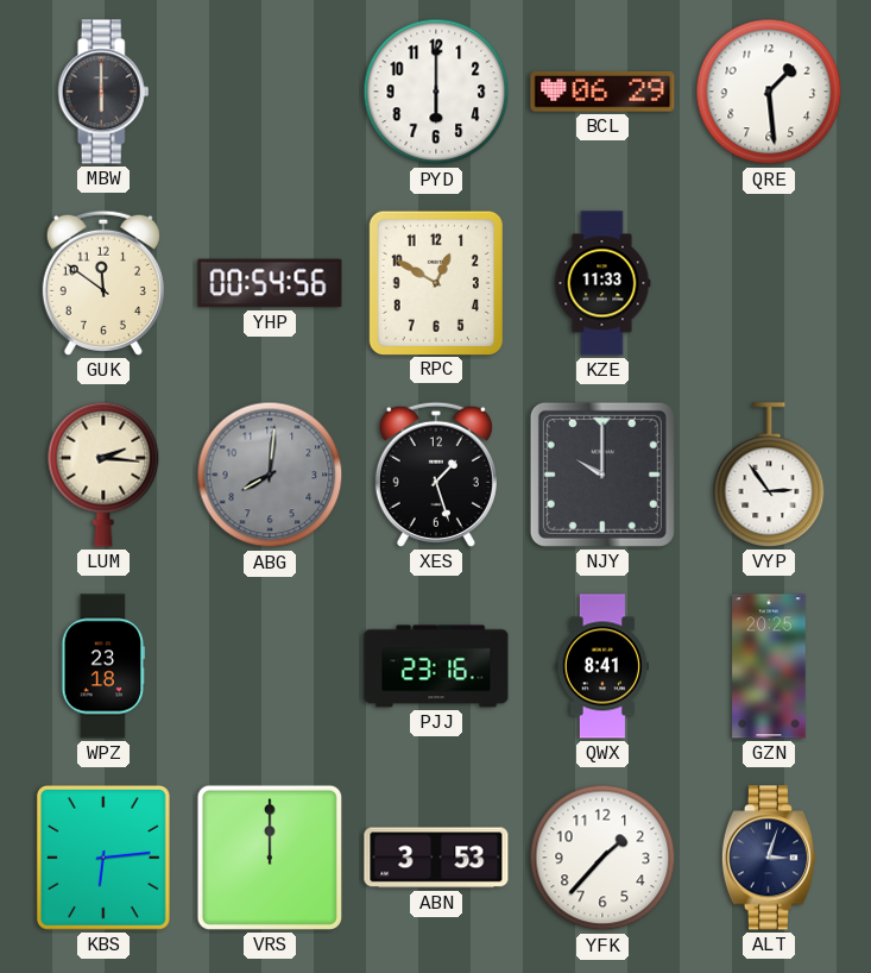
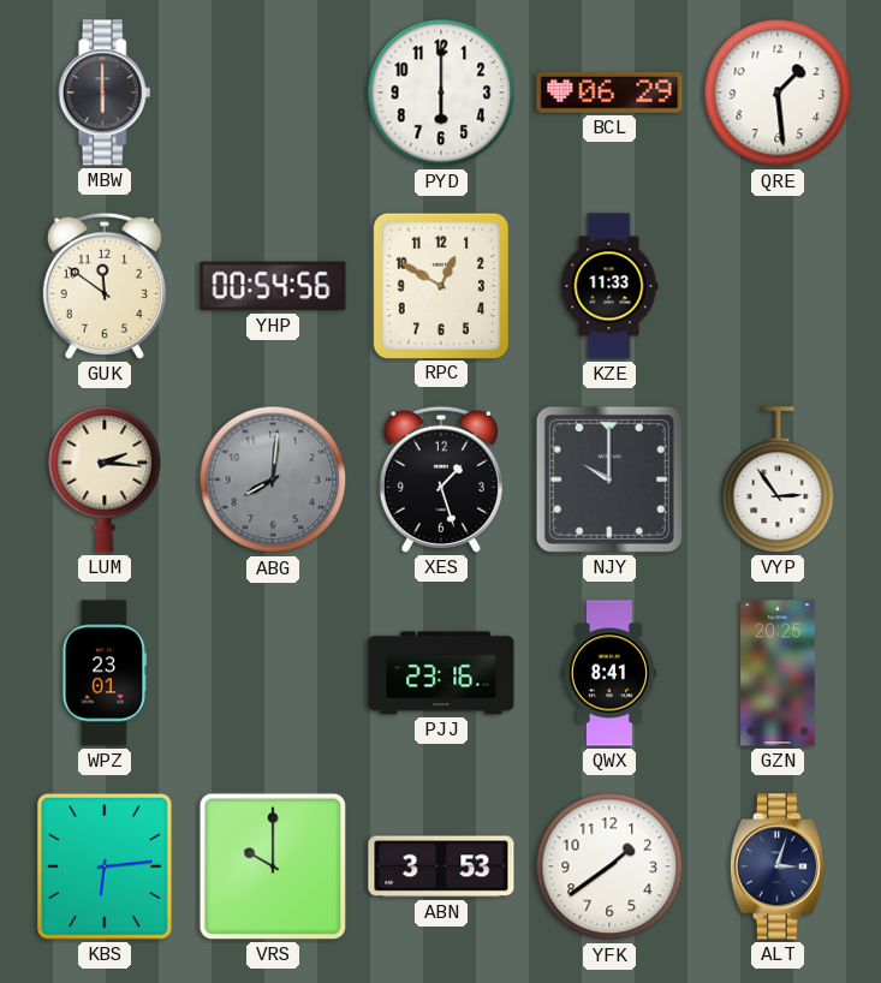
WPZ: 23:18 -> 23:01
VRS: 12:00 -> 10:00
YFK: 1:37 -> 1:39
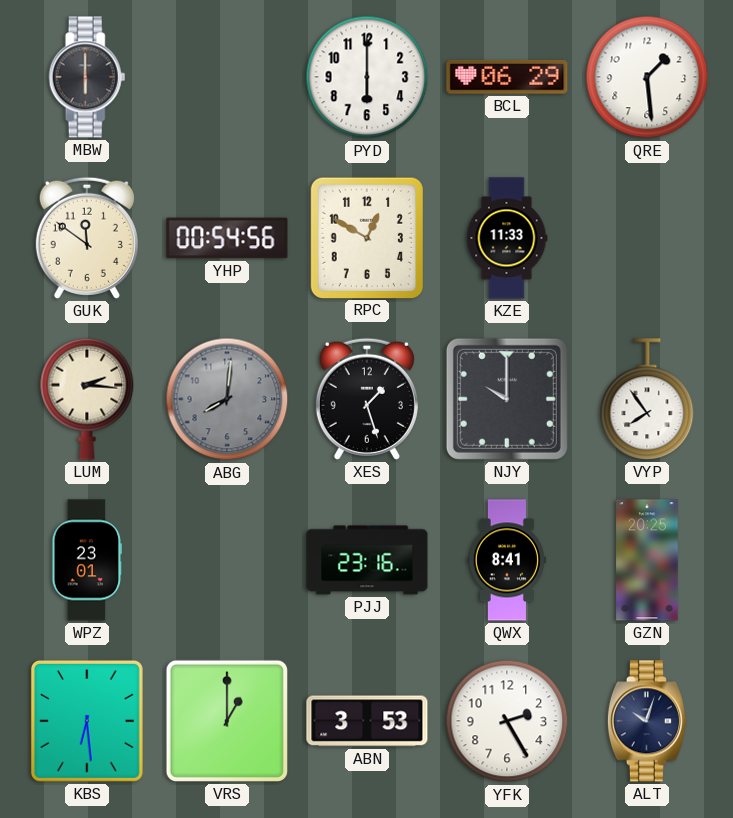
VYP: 2:54 -> 7:54
KBS: 6:14 -> 6:29
VRS: 10:00 -> 1:00
YFK: 1:39 -> 2:25
ALT: 3:03 -> 10:03
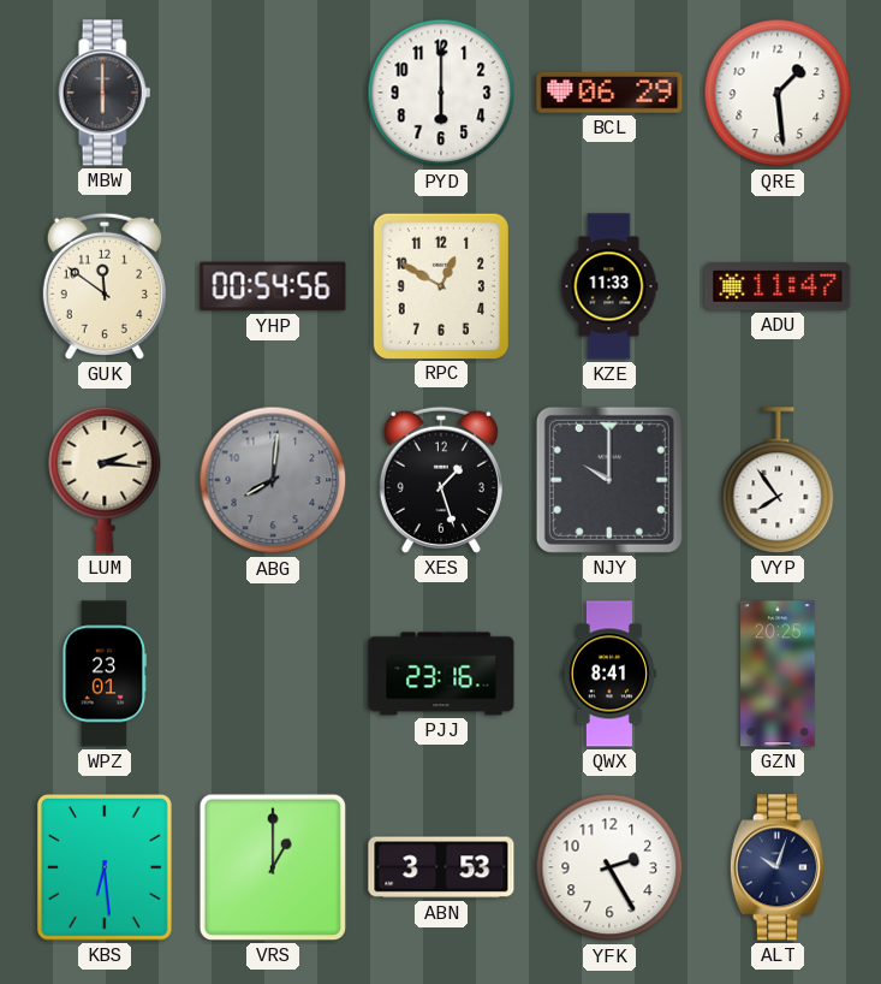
ADU: none -> 11:47
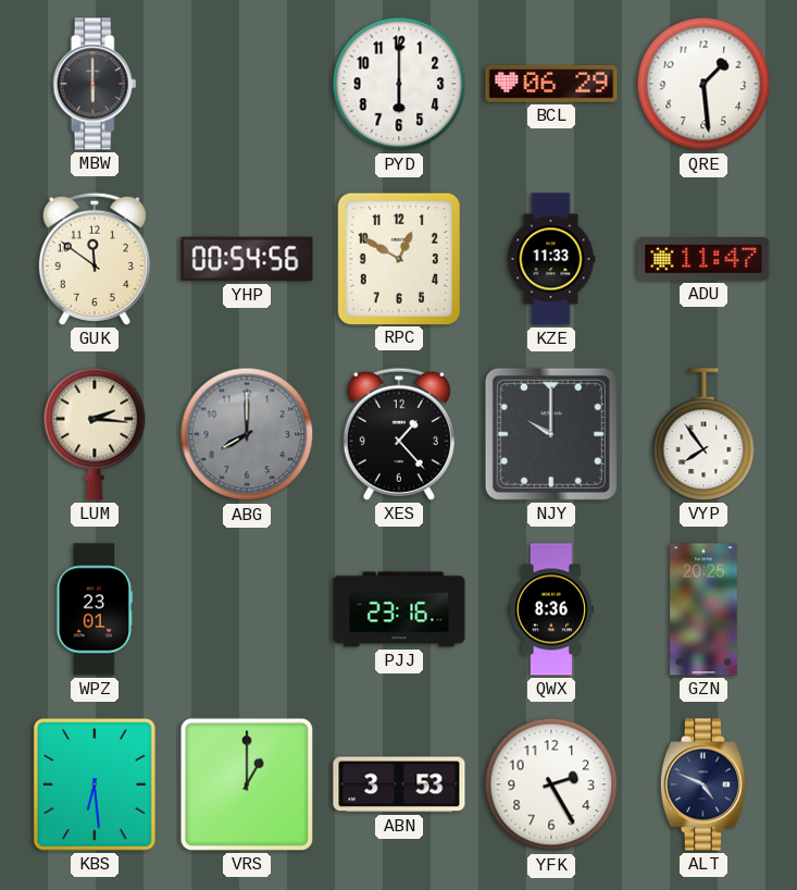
ABG: 8:01 -> 8:00
XES: 1:27 -> 1:23
QWX: 8:41 -> 8:36
ALT: 10:03 -> 4:49
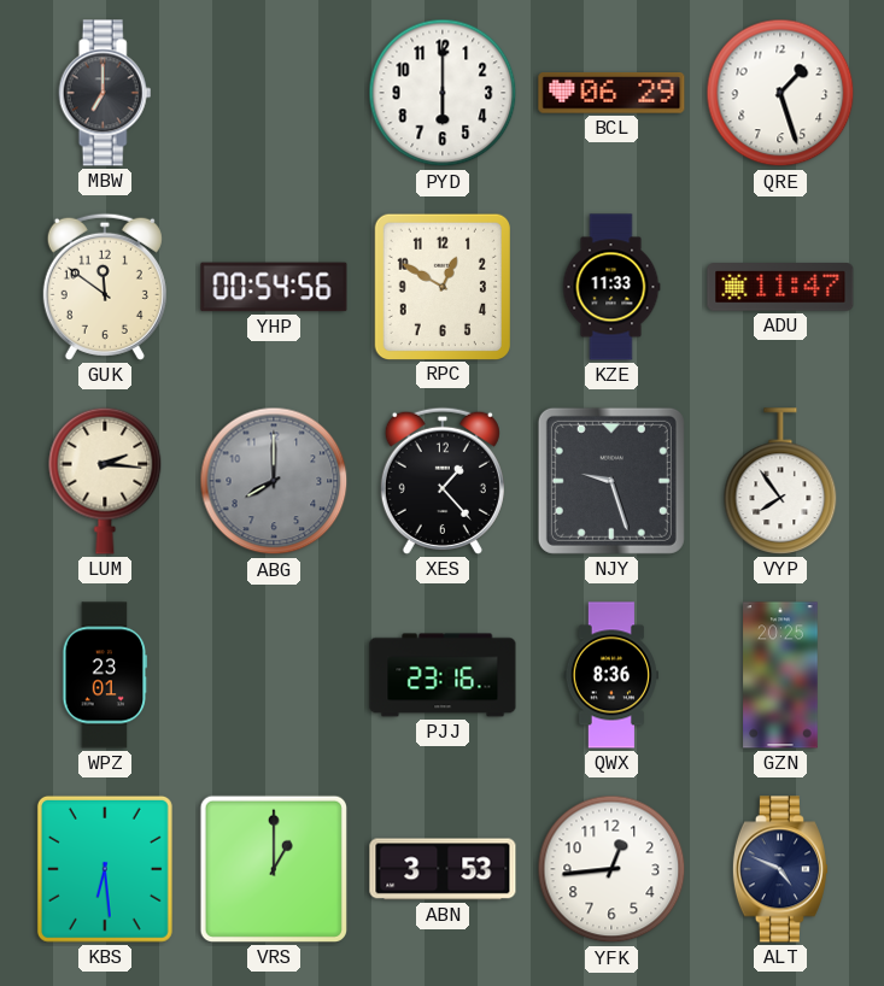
MBW: 6:00 -> 7:00
QRE: 1:29 -> 1:27
NJY: 10:00 -> 9:27
YFK: 2:25 -> 12:44
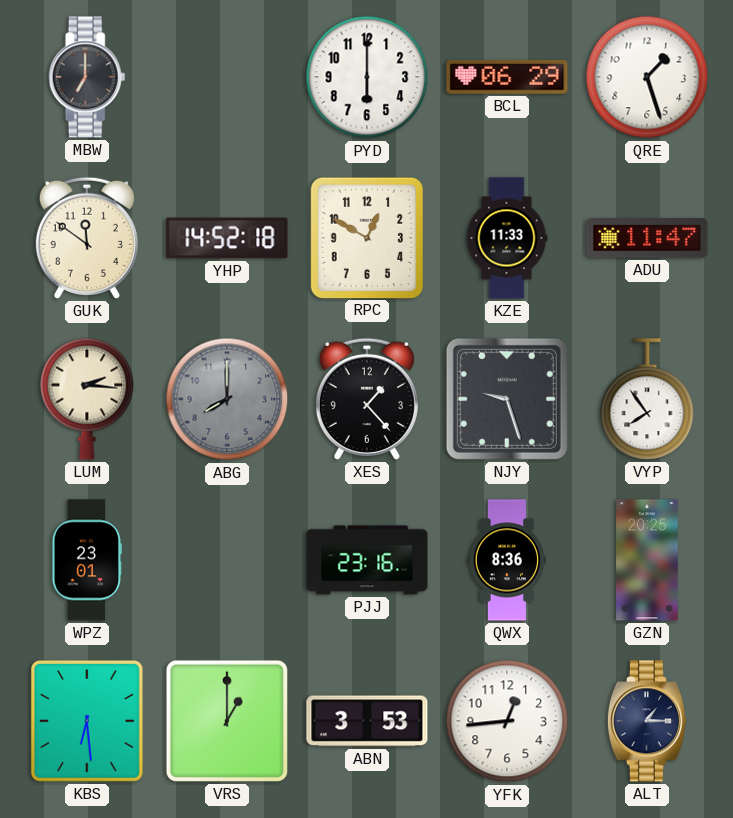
YHP: 00:54 -> 14:52
ALT: 4:49 -> 1:15
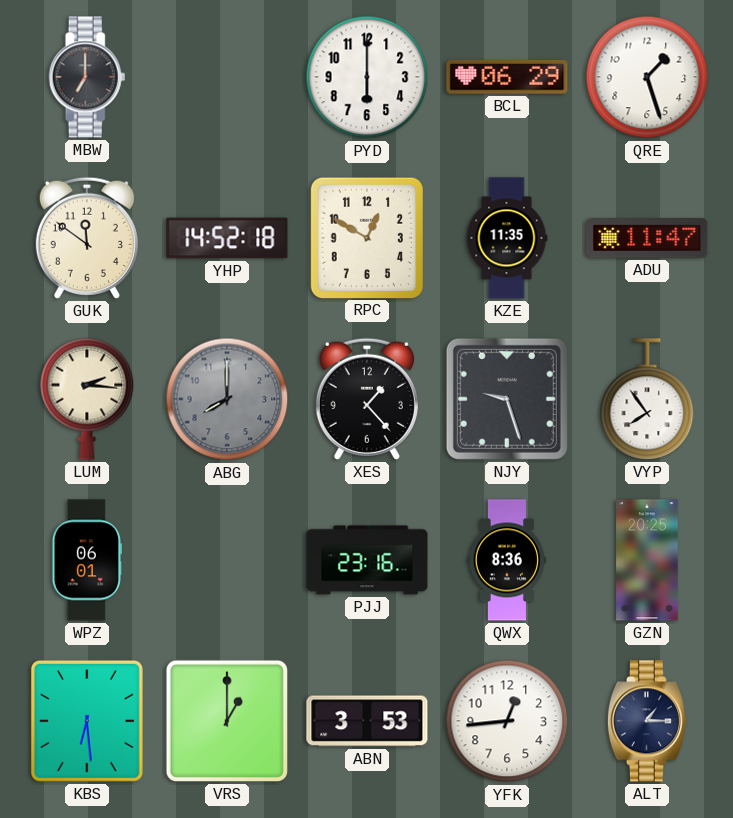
KZE: 11:33 -> 11:35
WPZ: 23:01 -> 06:01
